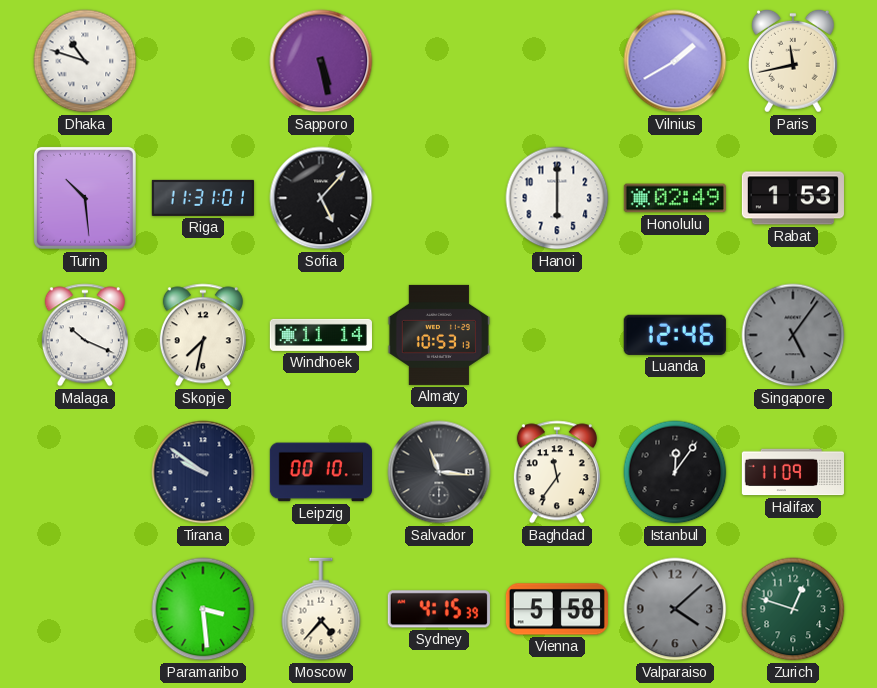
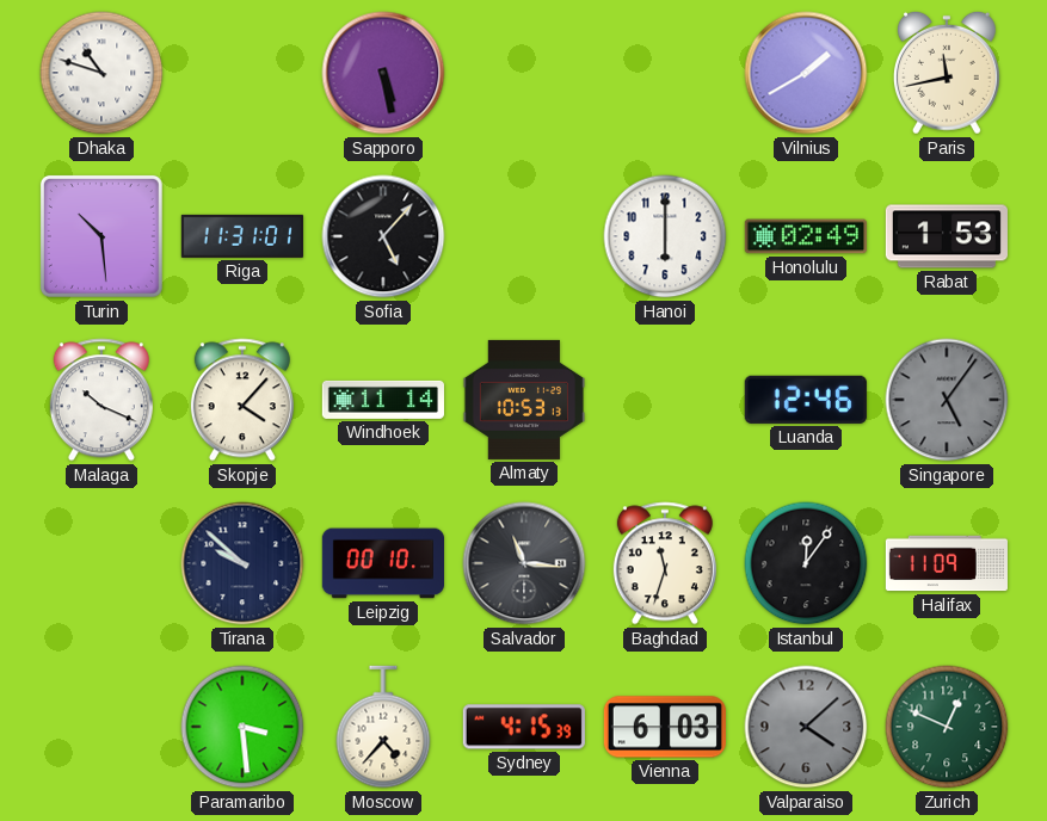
Skopje: 7:32 -> 4:07
Tirana: 9:51 -> 9:52
Baghdad: 11:36 -> 11:33
Vienna: 5:58 -> 6:03
Zurich: 12:48 -> 12:49
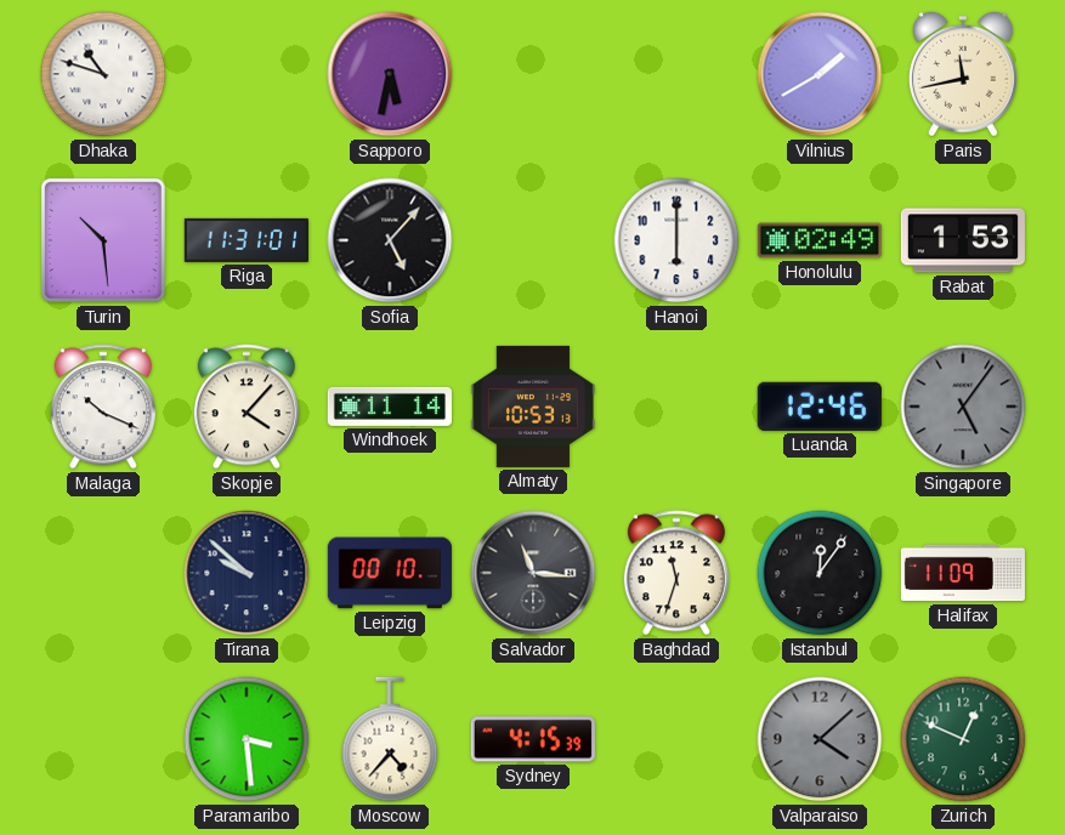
Sapporo: 5:28 -> 5:32
Vienna: 6:03 -> none
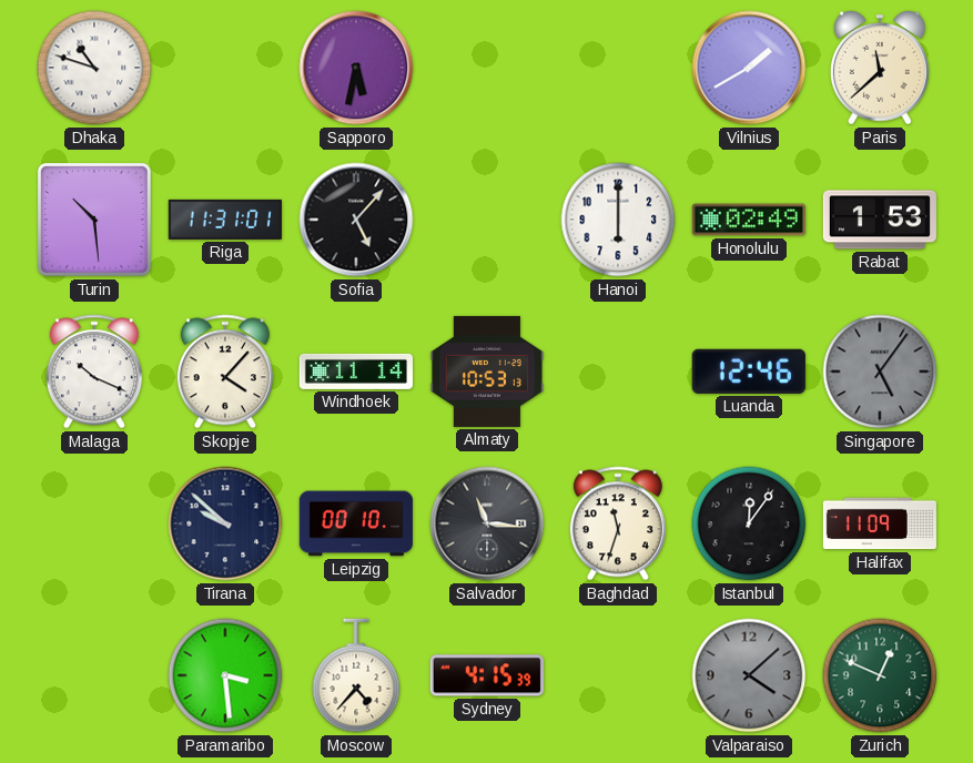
Paris: 11:43 -> 11:38
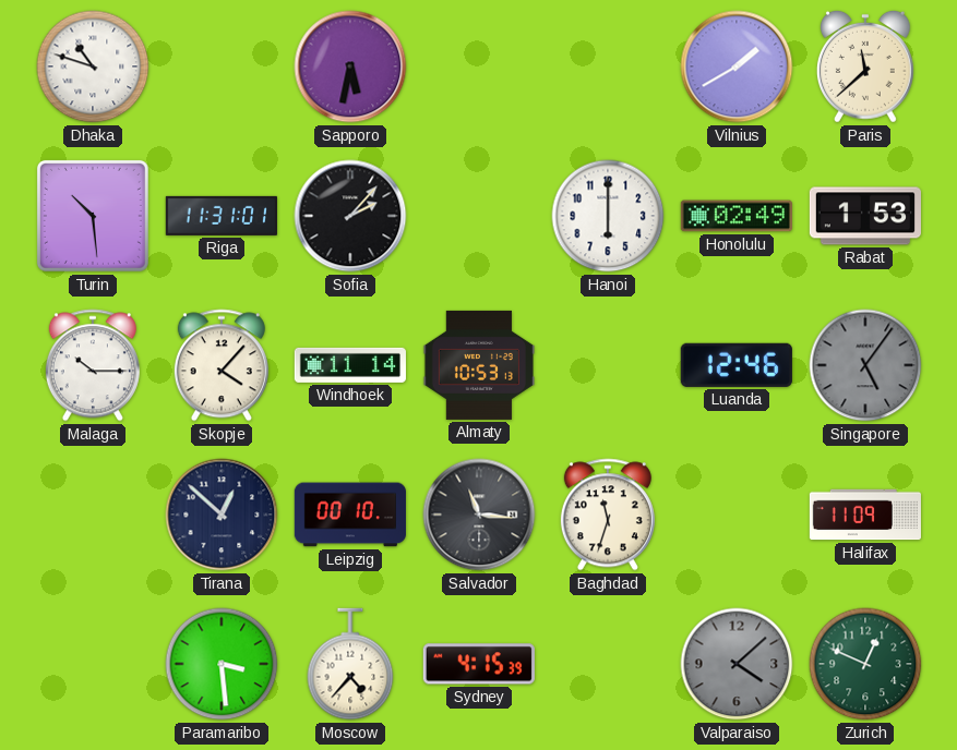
Sofia: 5:07 -> 2:07
Malaga: 10:19 -> 10:15
Tirana: 9:52 -> 12:52
Istanbul: 12:06 -> none
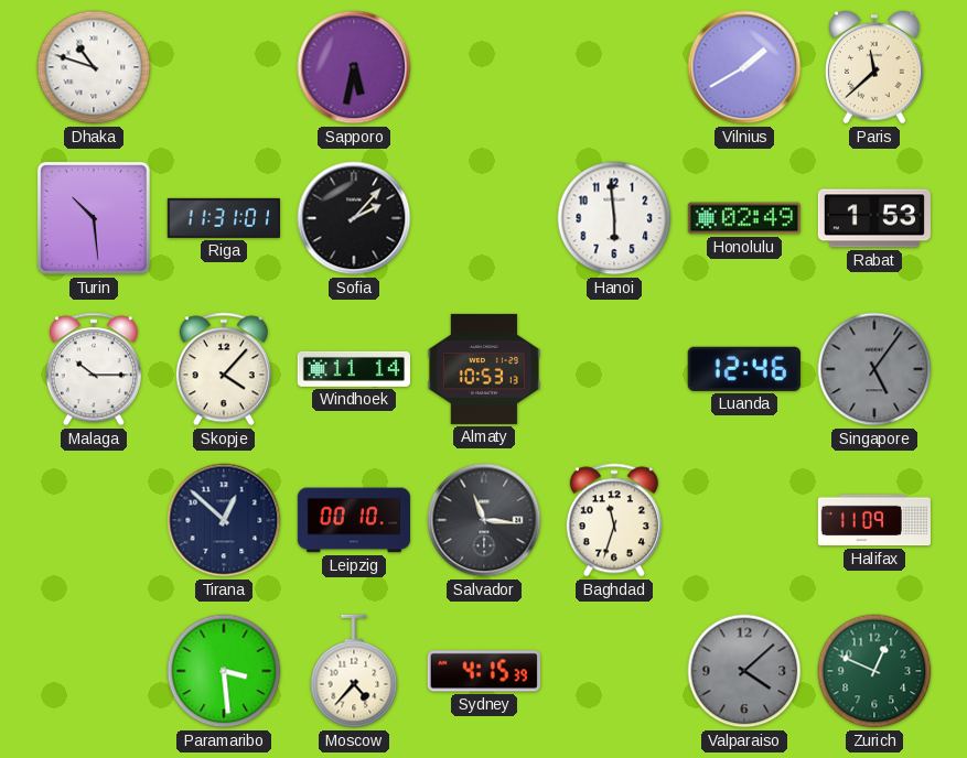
Hanoi: 6:00 -> 5:59
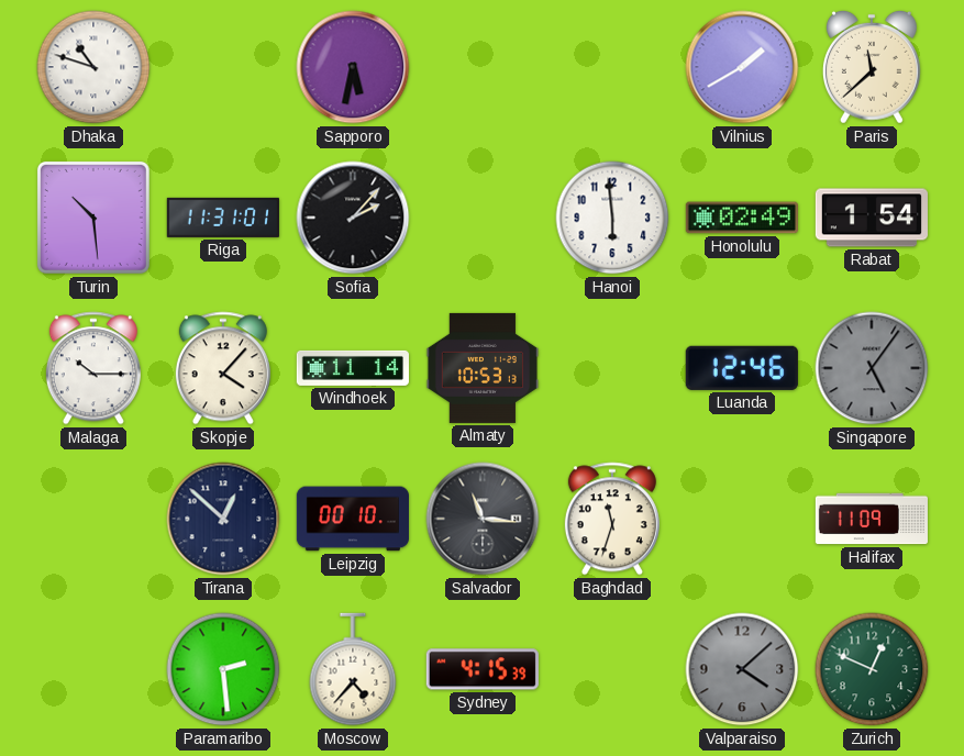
Rabat: 1:53 -> 1:54
Paramaribo: 3:29 -> 2:29
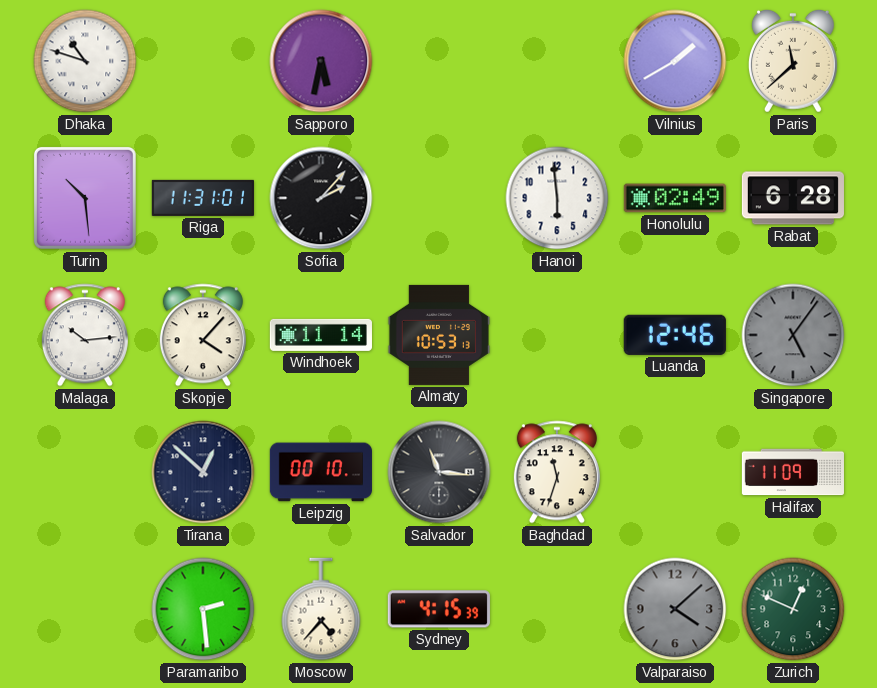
Rabat: 1:54 -> 6:28
Malaga: 10:15 -> 10:14
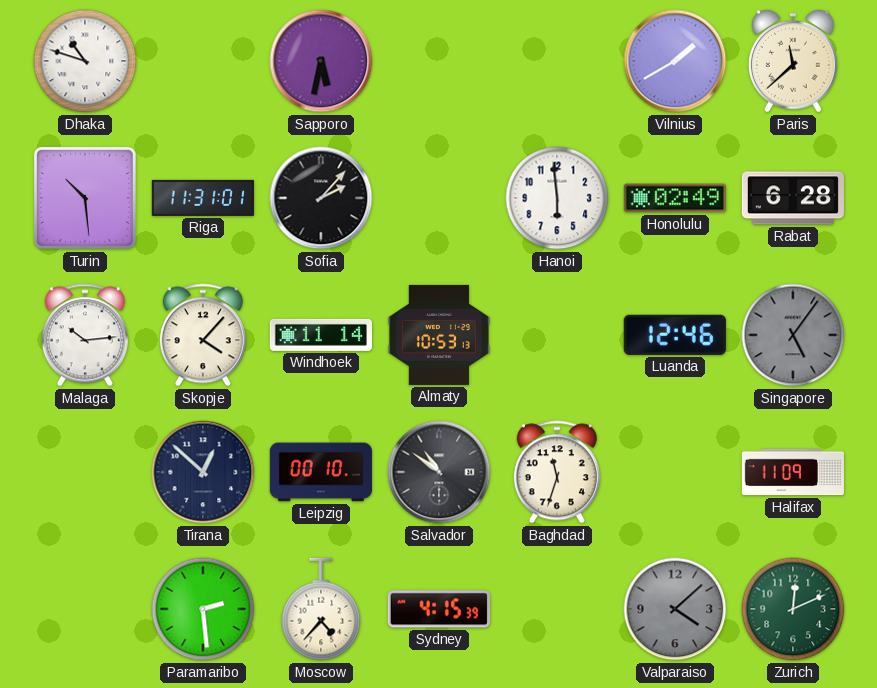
Salvador: 11:16 -> 10:51
Zurich: 12:49 -> 12:11
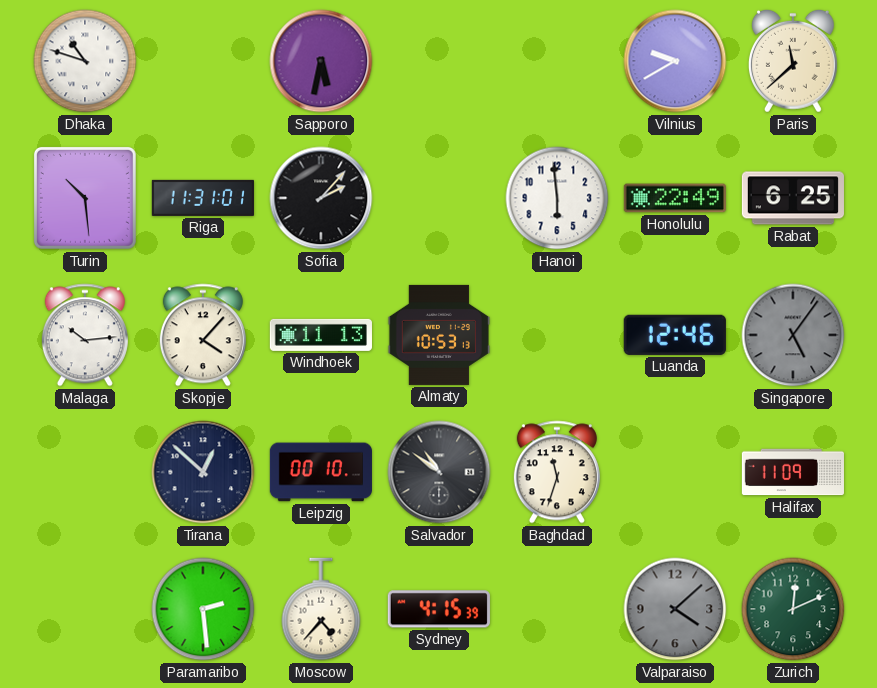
Vilnius: 1:40 -> 9:40
Honolulu: 02:49 -> 22:49
Rabat: 6:28 -> 6:25
Windhoek: 11:14 -> 11:13
